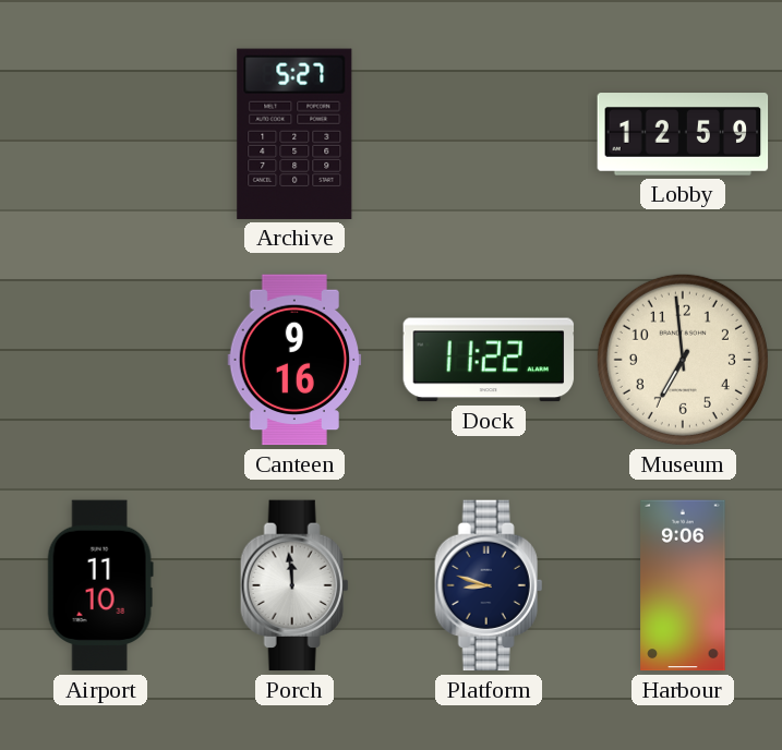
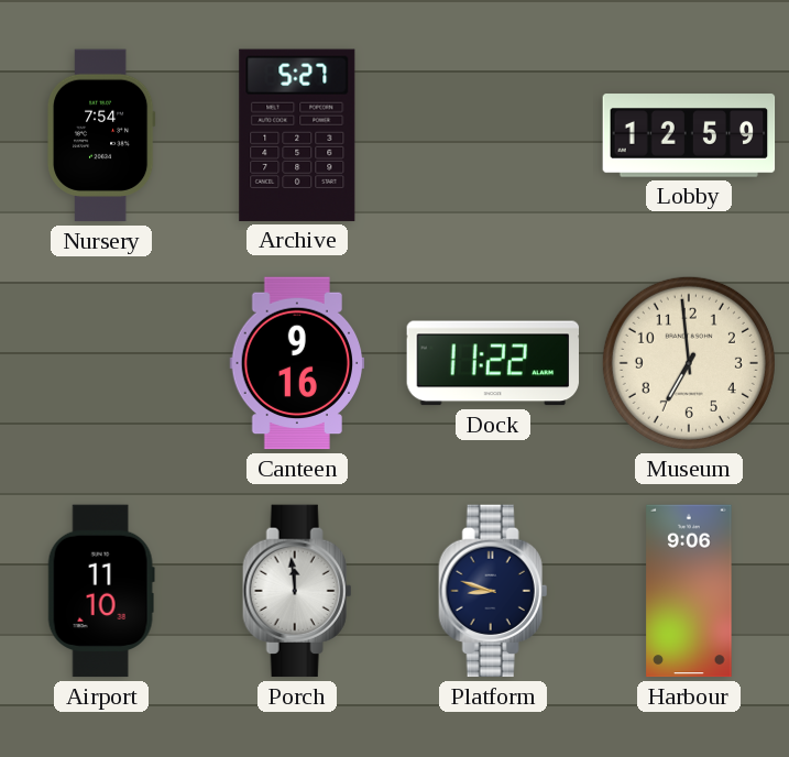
Nursery: none -> 7:54
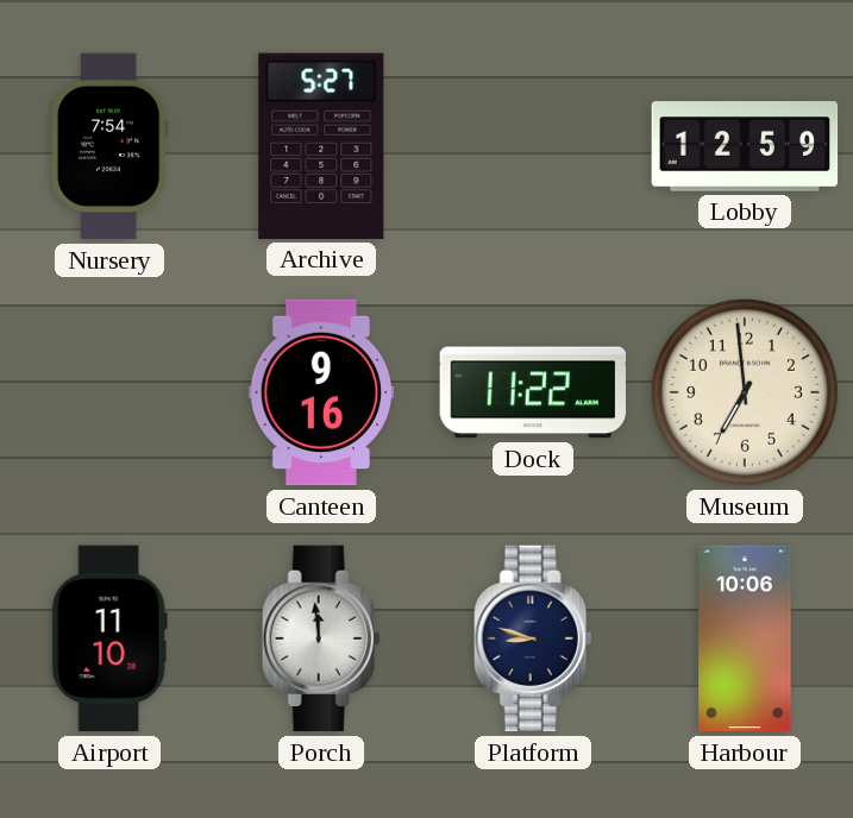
Harbour: 9:06 -> 10:06
